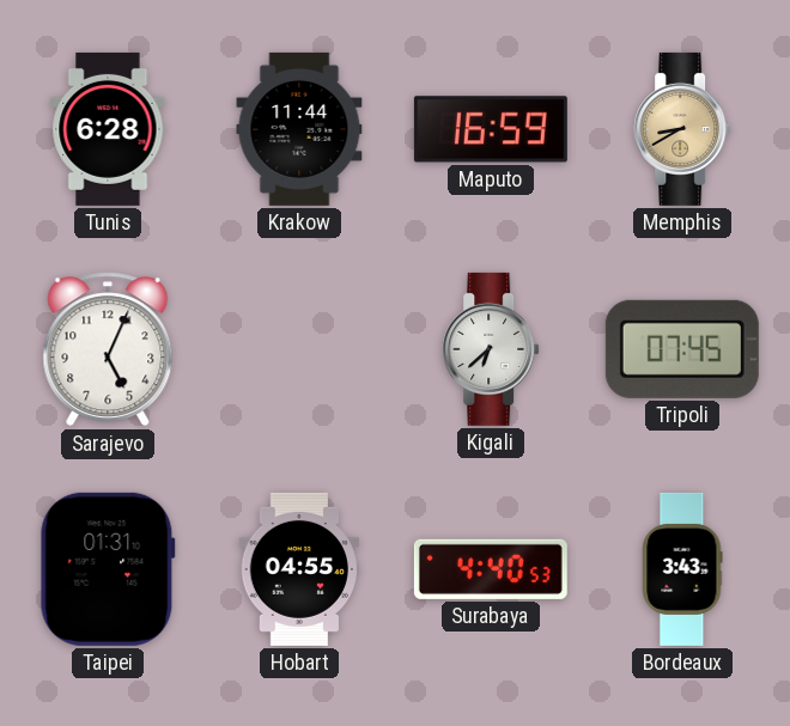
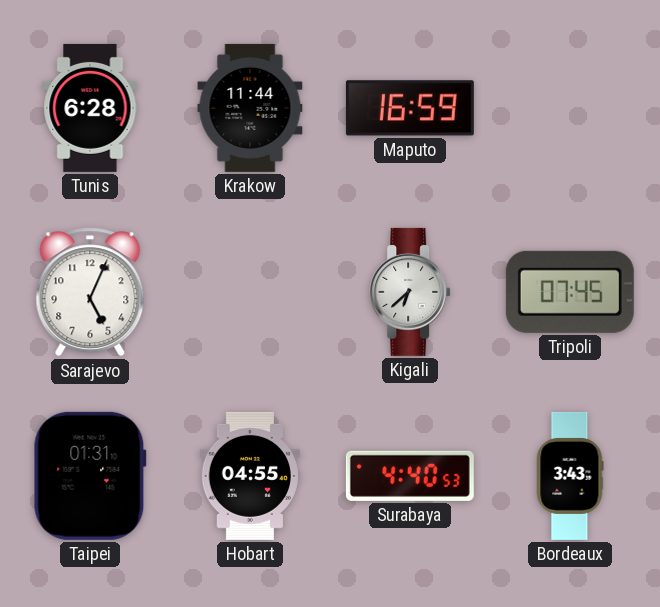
Memphis: 8:40 -> none
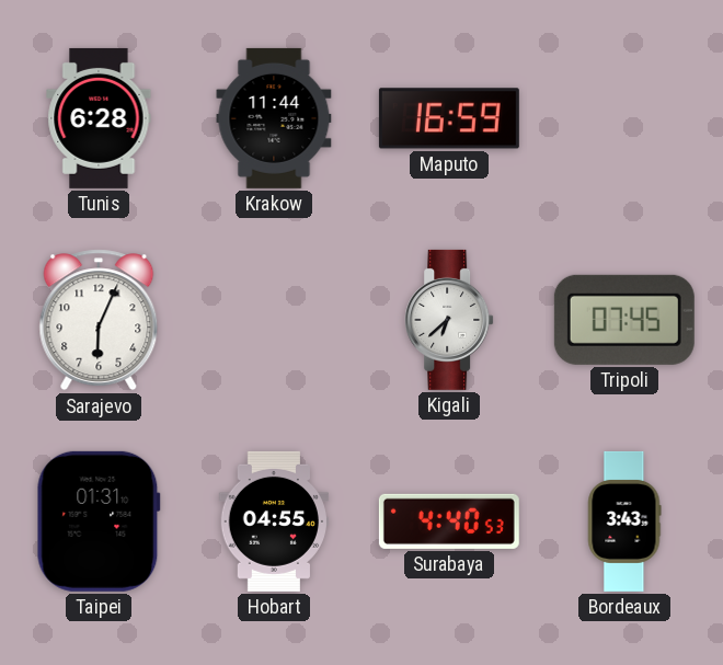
Sarajevo: 5:04 -> 6:04
